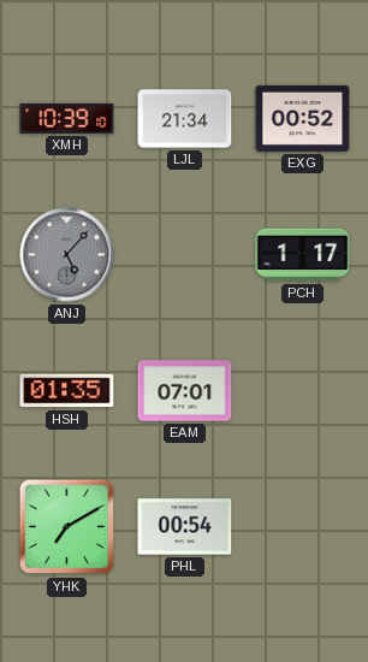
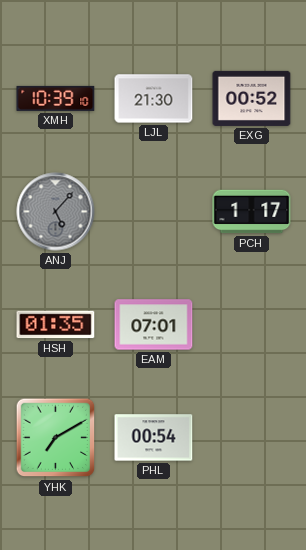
LJL: 21:34 -> 21:30
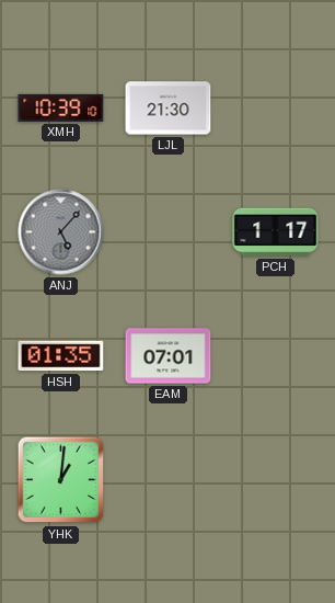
EXG: 00:52 -> none
YHK: 7:10 -> 1:01
PHL: 00:54 -> none
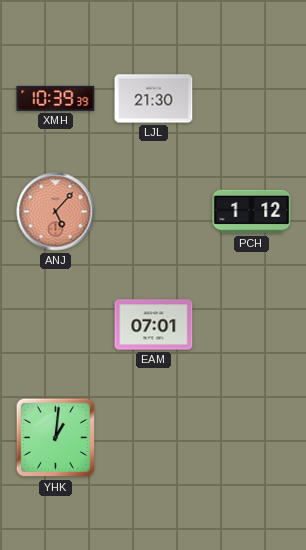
XMH: 10:39:10 -> 10:39:39
ANJ dial: grey -> salmon
PCH: 1:17 -> 1:12
HSH: 01:35 -> none
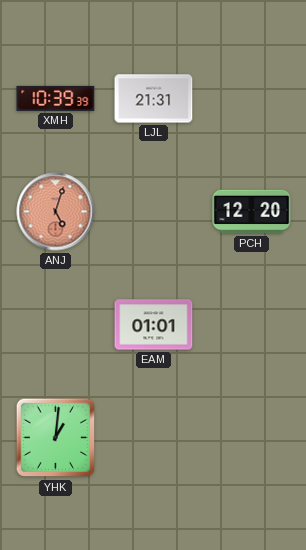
LJL: 21:30 -> 21:31
ANJ: 5:07 -> 5:03
PCH: 1:12 -> 12:20
EAM: 07:01 -> 01:01
